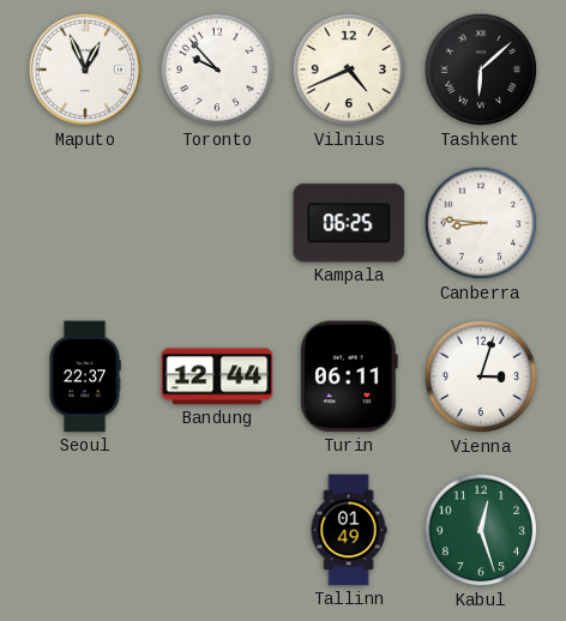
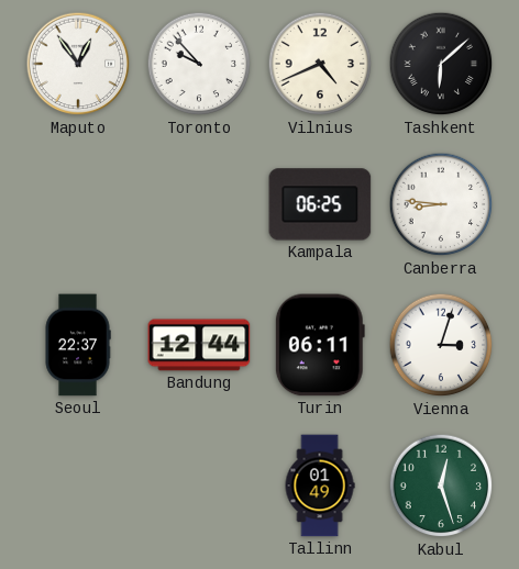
Maputo: 12:56 -> 12:54
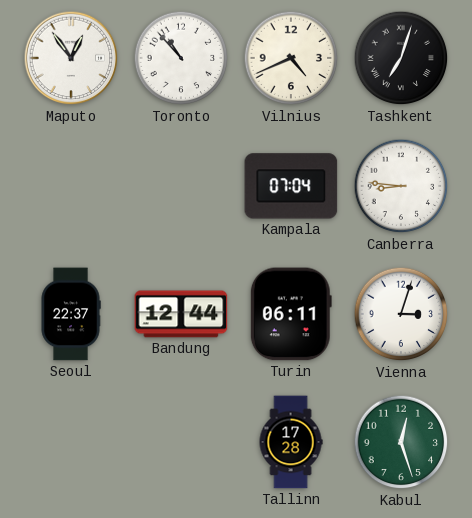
Toronto: 9:53 -> 10:53
Tashkent: 6:08 -> 7:03
Kampala: 06:25 -> 07:04
Tallinn: 01:49 -> 17:28
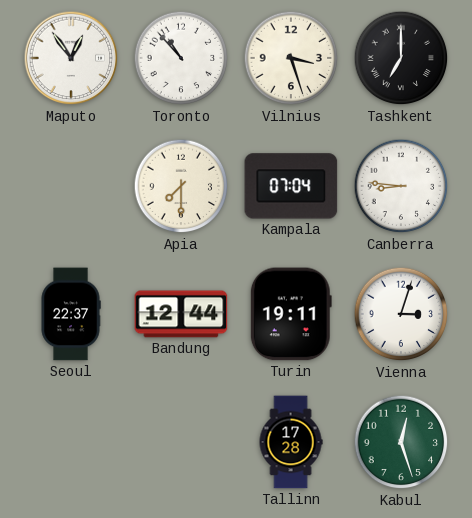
Vilnius: 4:41 -> 3:27
Tashkent: 7:03 -> 7:00
Apia: none -> 7:30
Turin: 06:11 -> 19:11
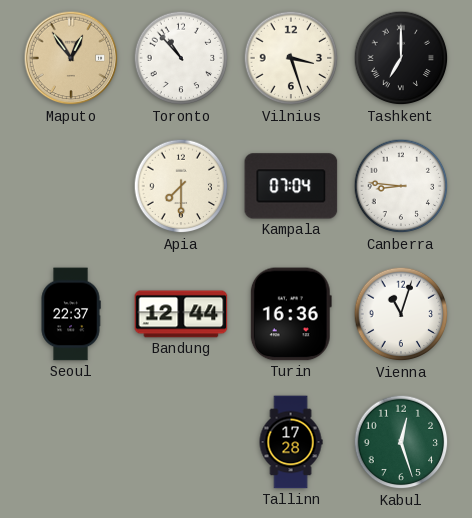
Maputo dial: white -> champagne
Turin: 19:11 -> 16:36
Vienna: 3:03 -> 11:03
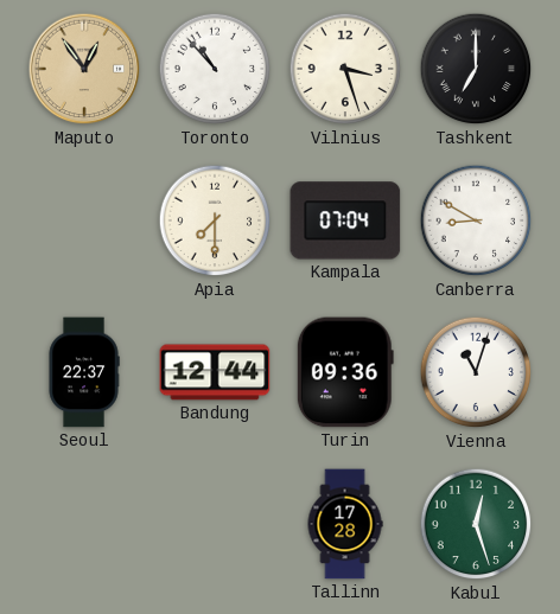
Canberra: 8:46 -> 8:50
Turin: 16:36 -> 09:36
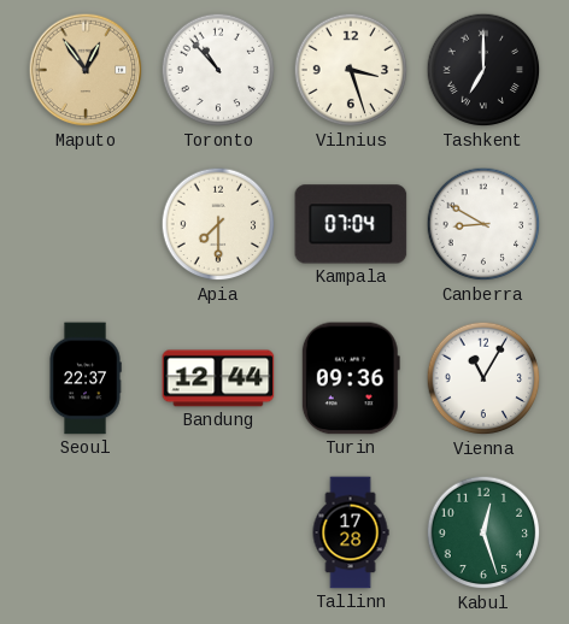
Vienna: 11:03 -> 11:05
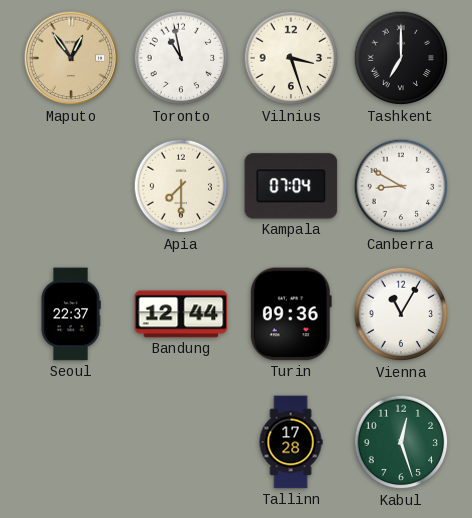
Toronto: 10:53 -> 10:58
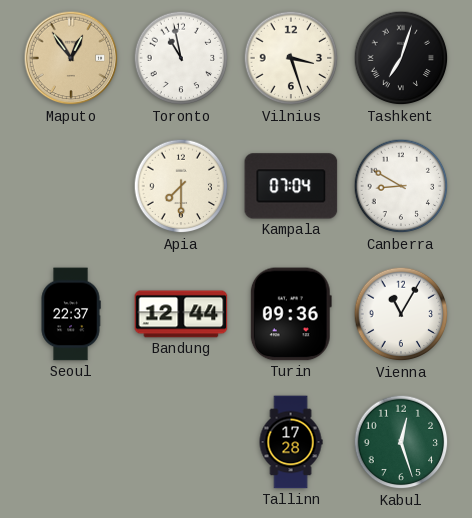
Tashkent: 7:00 -> 7:03
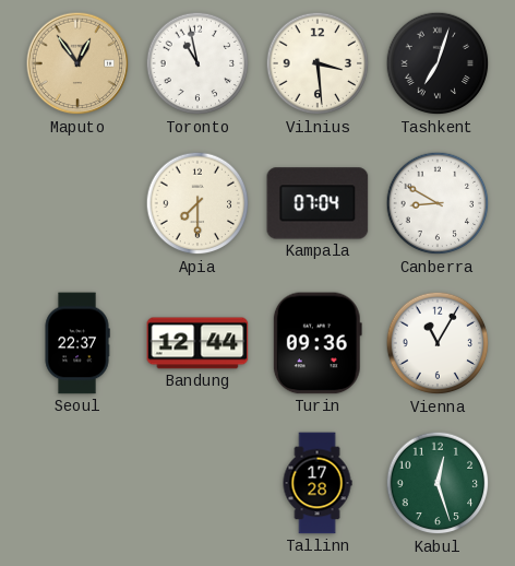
Vilnius: 3:27 -> 3:29
